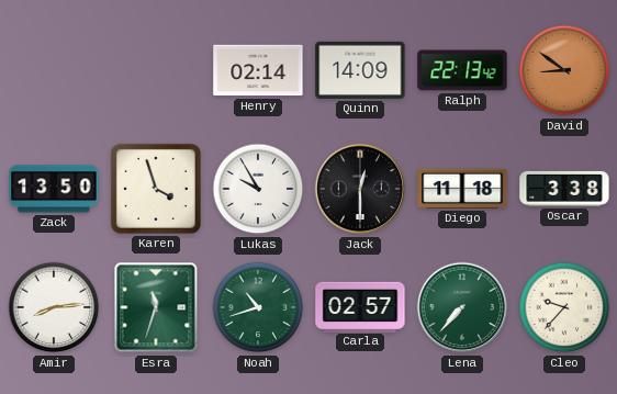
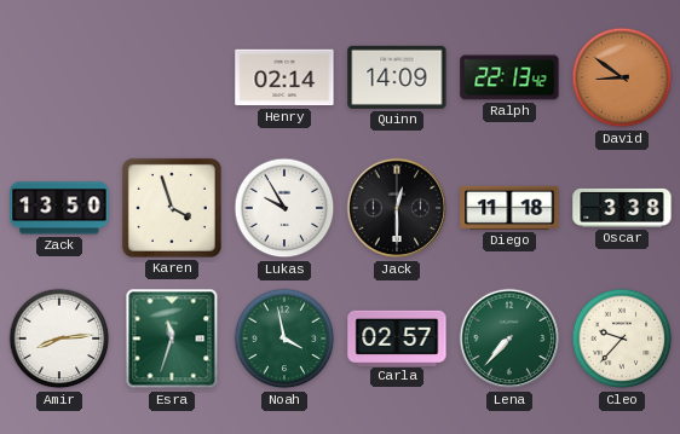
Noah: 10:42 -> 3:58
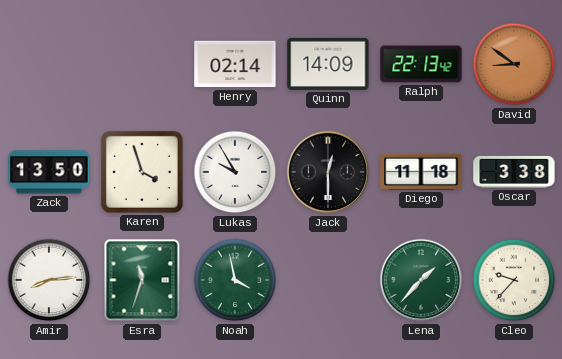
Carla: 02:57 -> none
Lena: 7:37 -> 1:37
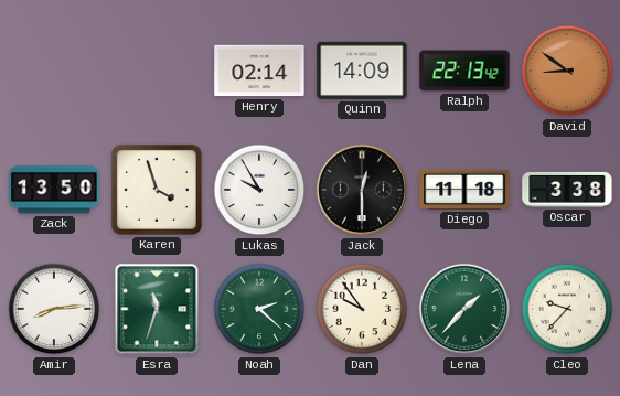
Noah: 3:58 -> 2:22
Dan: none -> 9:54
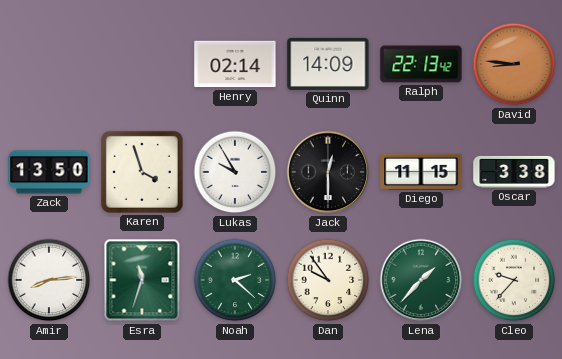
David: 8:51 -> 8:46
Diego: 11:18 -> 11:15
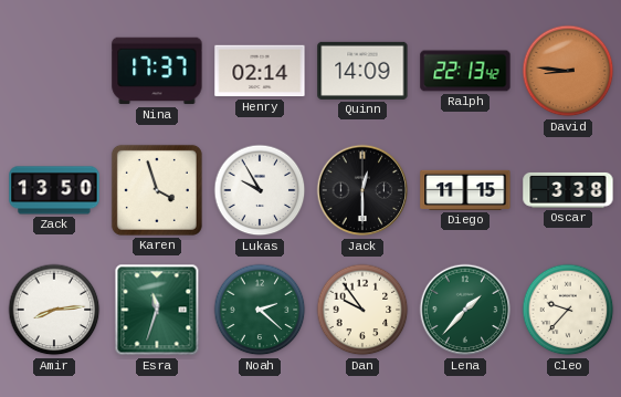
Nina: none -> 17:37
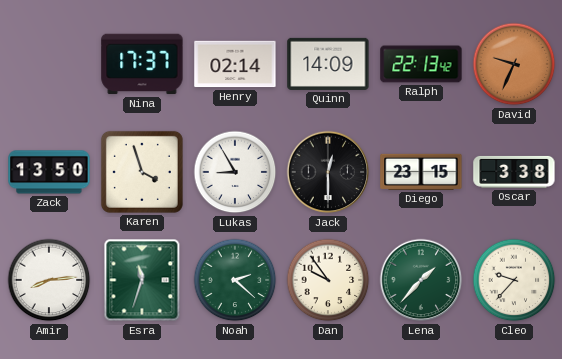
David: 8:46 -> 9:34
Lukas: 9:55 -> 8:55
Diego: 11:15 -> 23:15
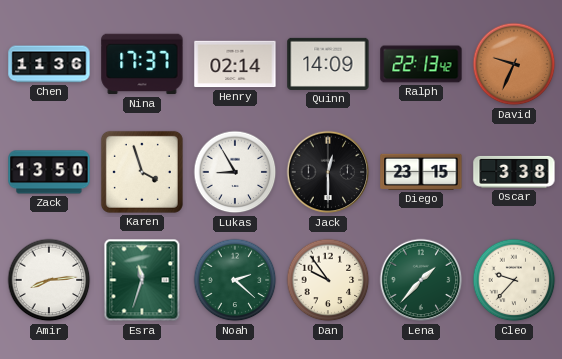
Chen: none -> 11:36
